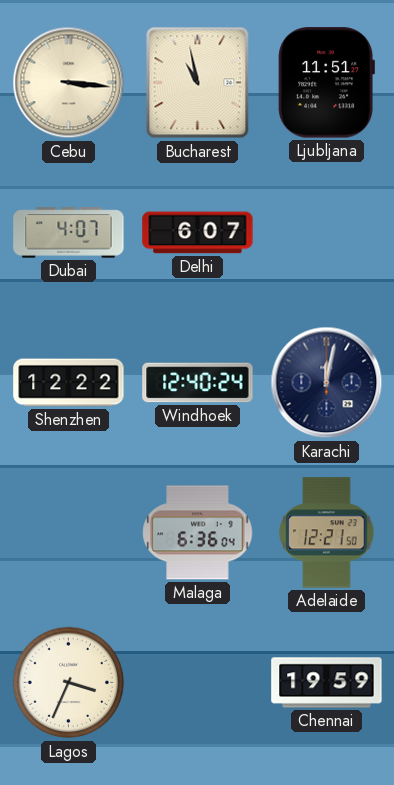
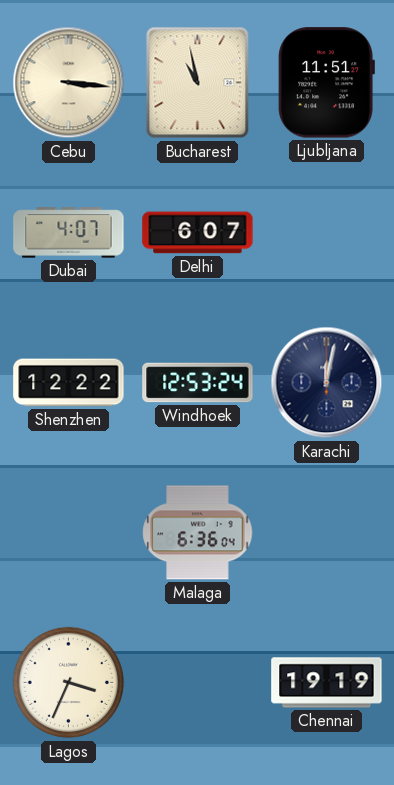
Windhoek: 12:40 -> 12:53
Adelaide: 12:21 -> none
Chennai: 19:59 -> 19:19
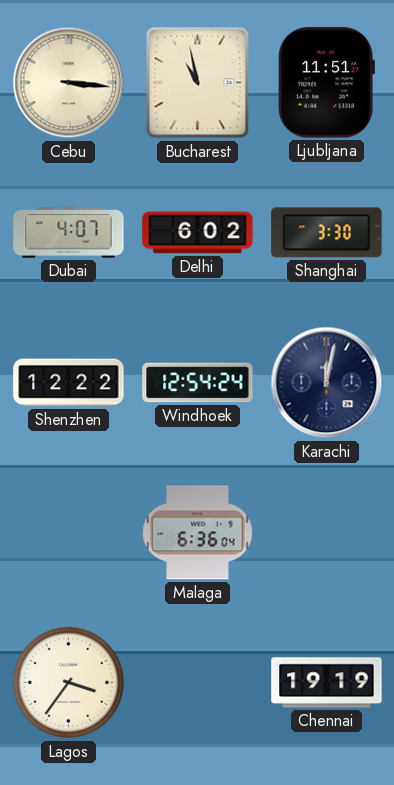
Delhi: 6:07 -> 6:02
Shanghai: none -> 3:30
Windhoek: 12:53 -> 12:54
Lagos: 3:34 -> 3:36
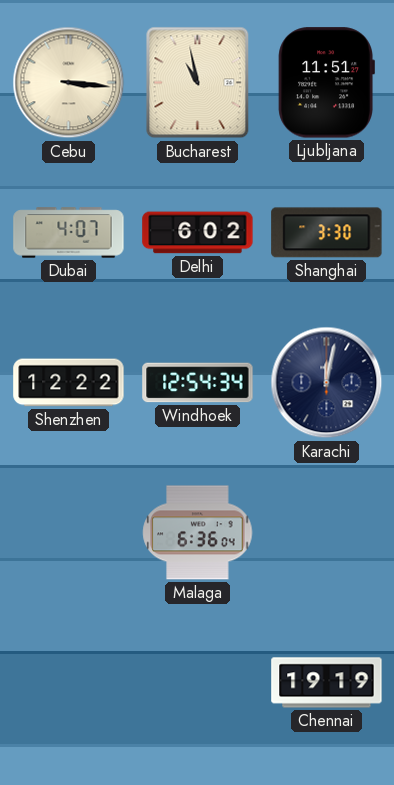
Windhoek: 12:54:24 -> 12:54:34
Lagos: 3:36 -> none
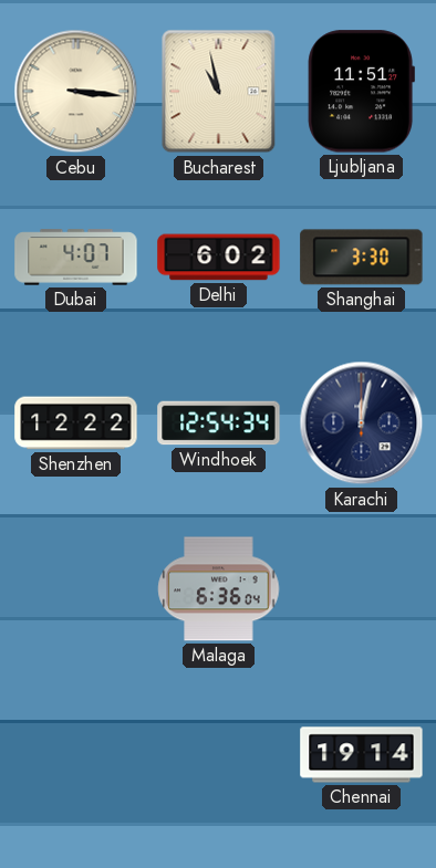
Chennai: 19:19 -> 19:14
